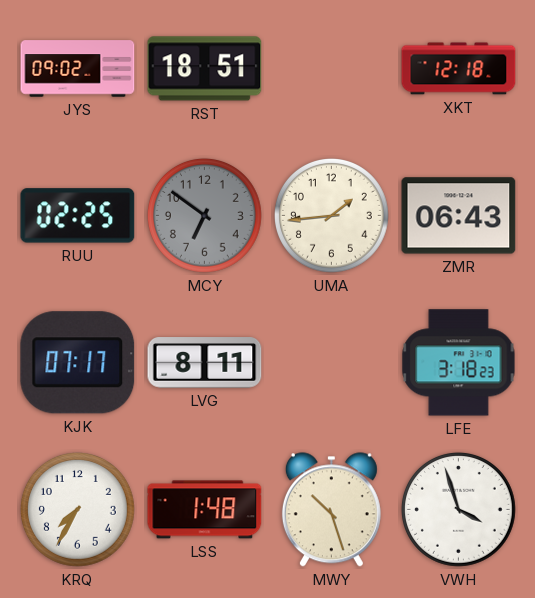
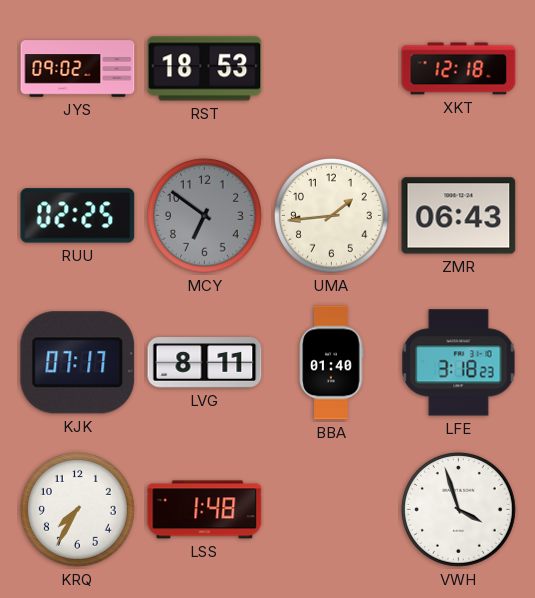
RST: 18:51 -> 18:53
BBA: none -> 01:40
MWY: 10:27 -> none
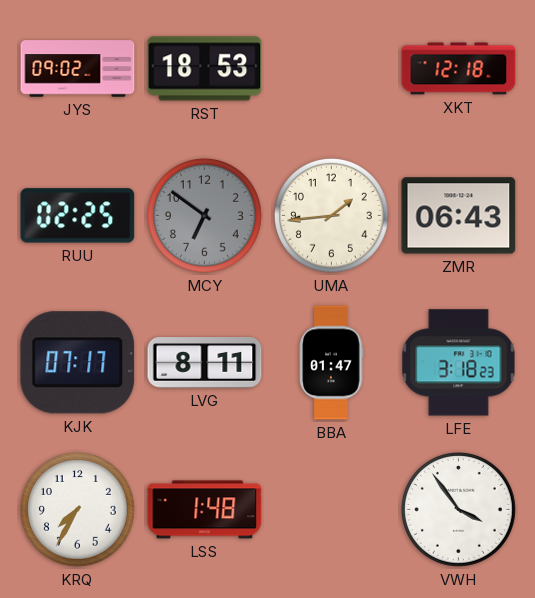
BBA: 01:40 -> 01:47
VWH: 3:57 -> 3:54
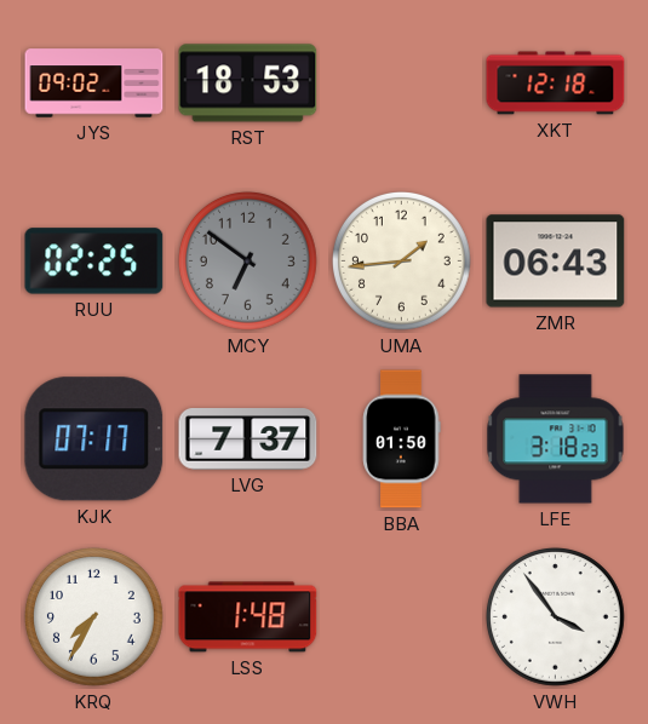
LVG: 8:11 -> 7:37
BBA: 01:47 -> 01:50
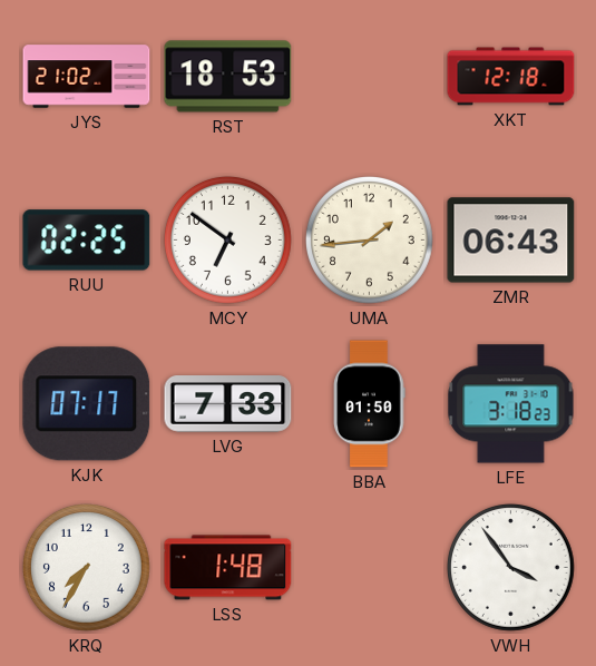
JYS: 09:02 -> 21:02
MCY dial: grey -> white
LVG: 7:37 -> 7:33
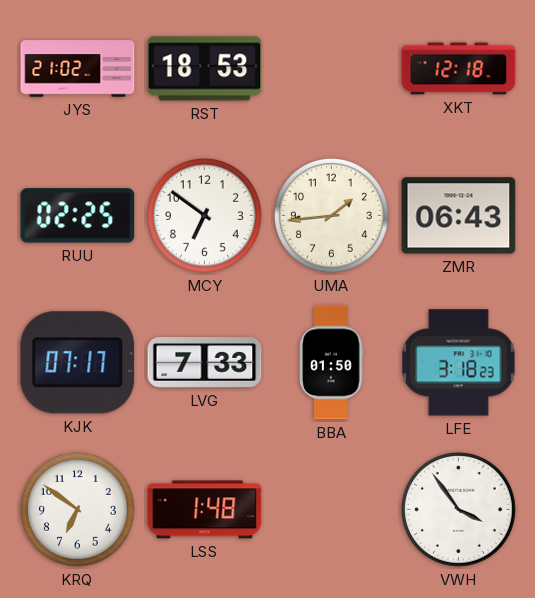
KRQ: 7:35 -> 6:51
